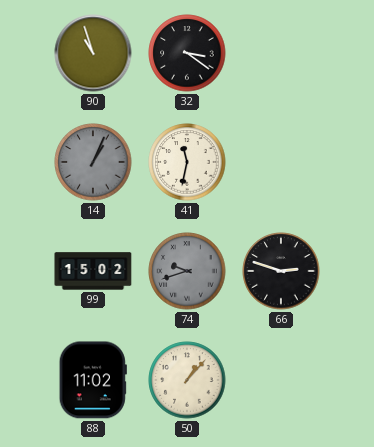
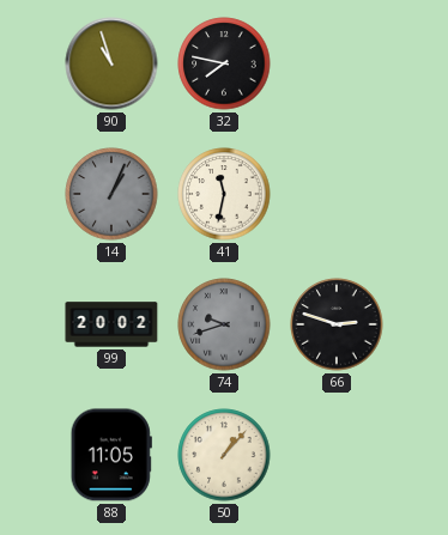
32: 3:21 -> 7:47
99: 15:02 -> 20:02
88: 11:02 -> 11:05
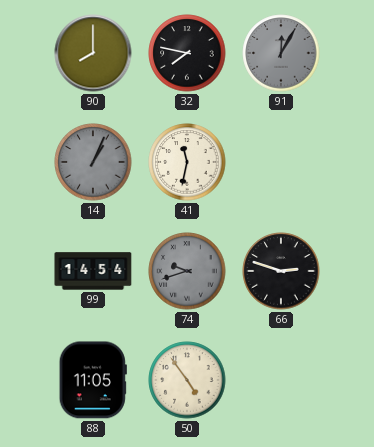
90: 10:57 -> 8:00
91: none -> 12:05
99: 20:02 -> 14:54
50: 1:07 -> 4:54
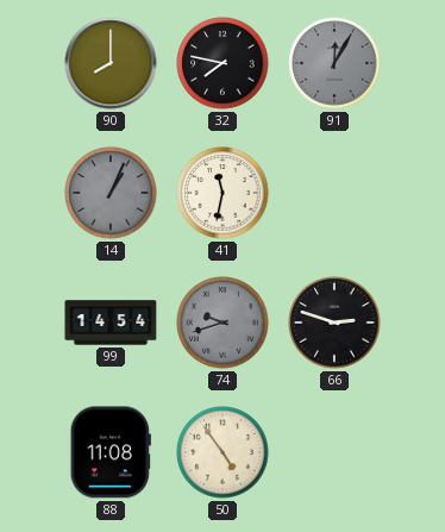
88: 11:05 -> 11:08
